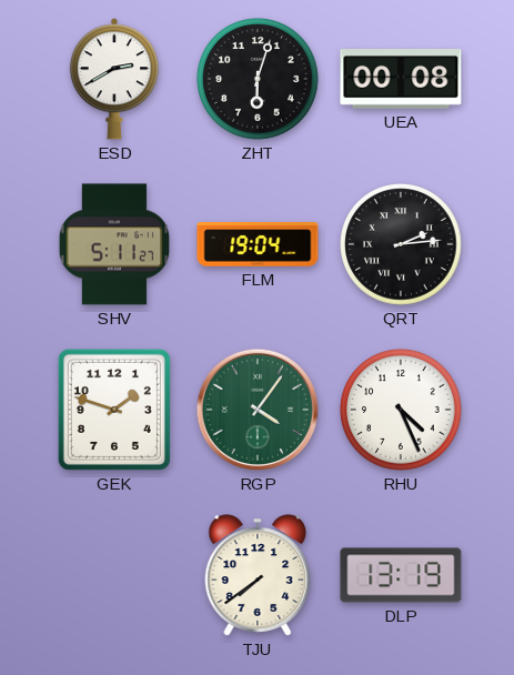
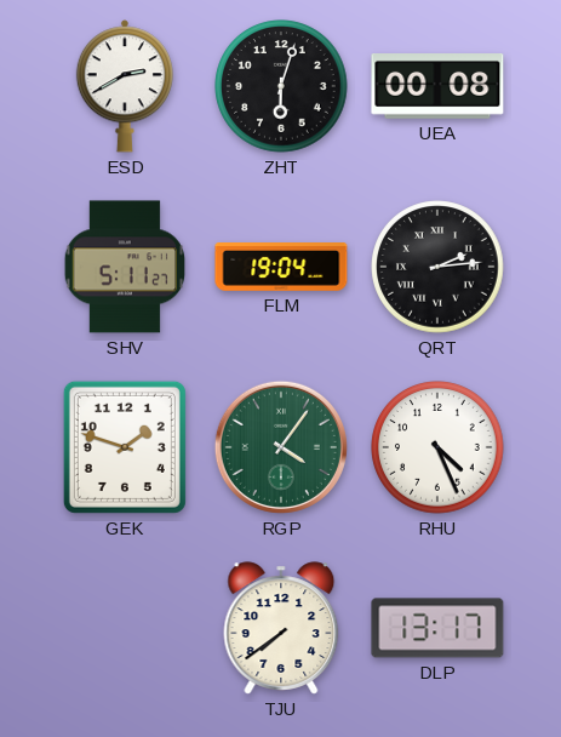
DLP: 13:19 -> 13:17
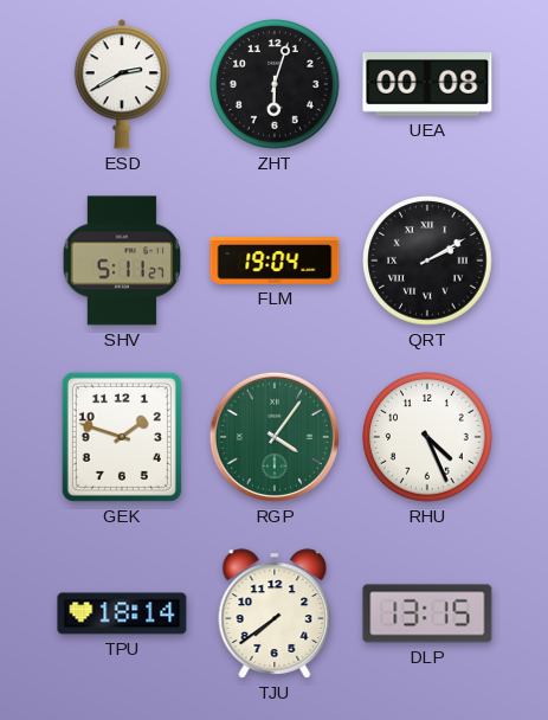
QRT: 2:14 -> 2:10
TPU: none -> 18:14
DLP: 13:17 -> 13:15
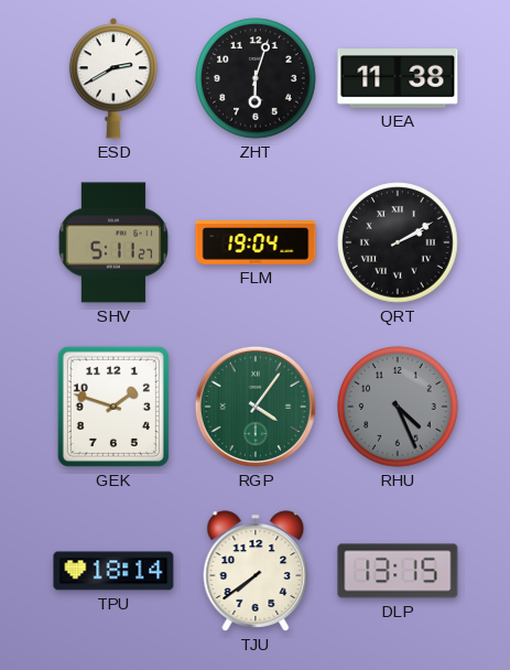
UEA: 00:08 -> 11:38
RHU dial: white -> grey
